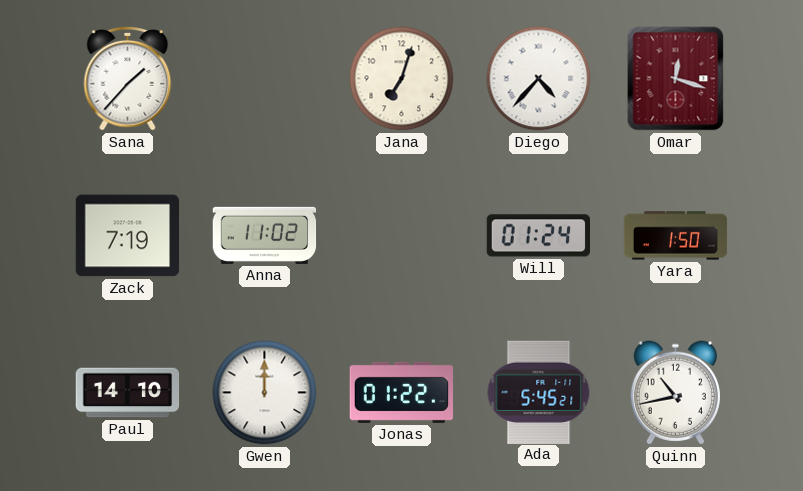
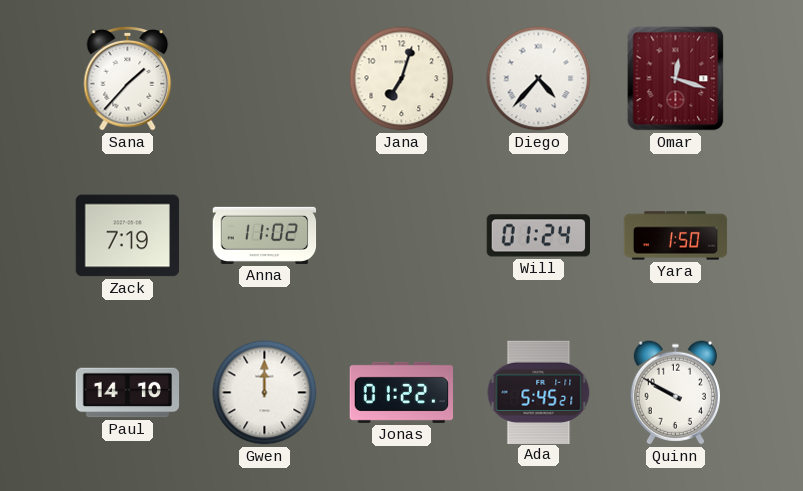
Quinn: 10:43 -> 9:50
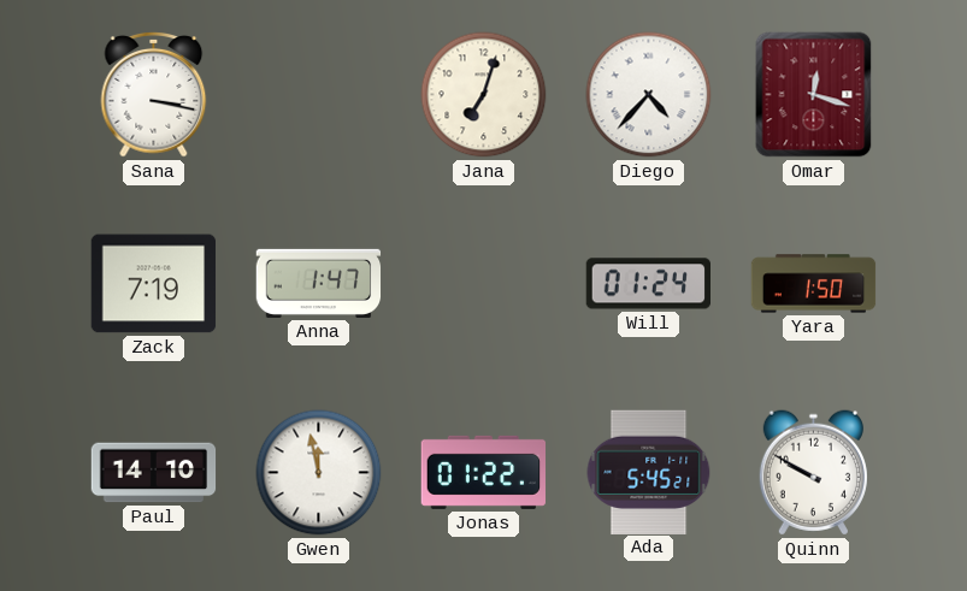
Sana: 1:37 -> 3:17
Anna: 11:02 -> 1:47
Gwen: 12:00 -> 11:58
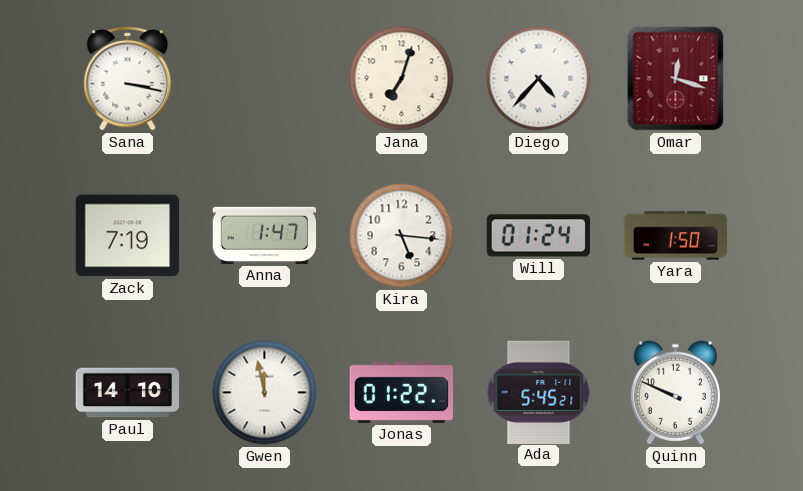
Kira: none -> 5:16
Quinn: 9:50 -> 9:49
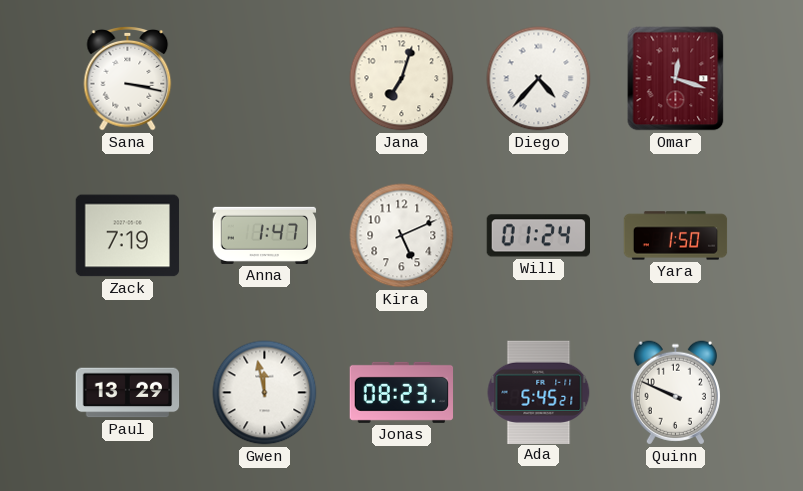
Kira: 5:16 -> 5:11
Paul: 14:10 -> 13:29
Jonas: 01:22 -> 08:23
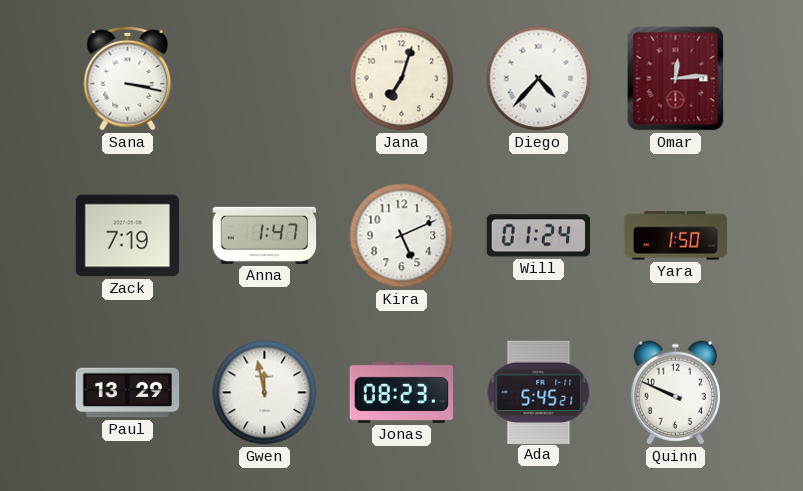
Omar: 12:18 -> 12:14
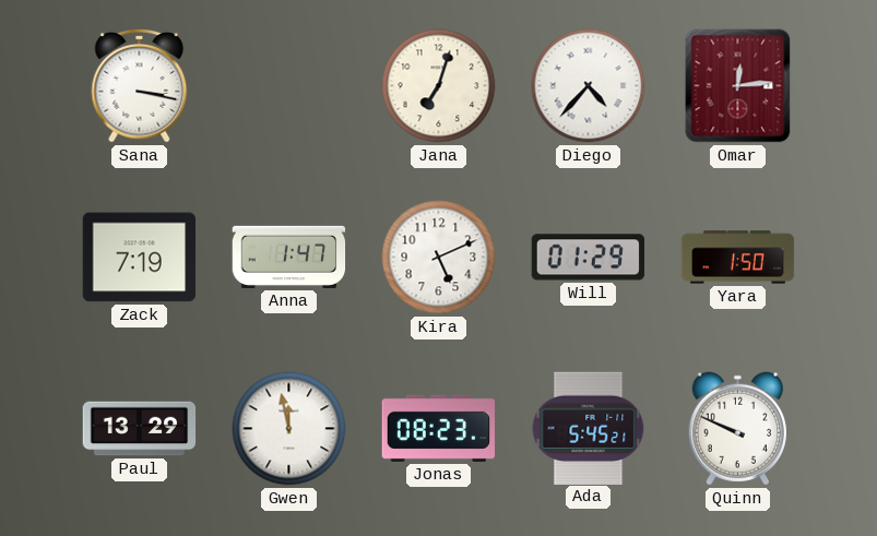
Will: 01:24 -> 01:29
